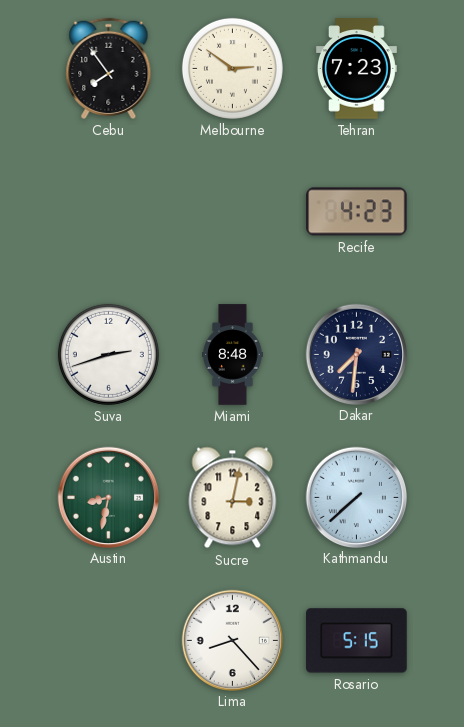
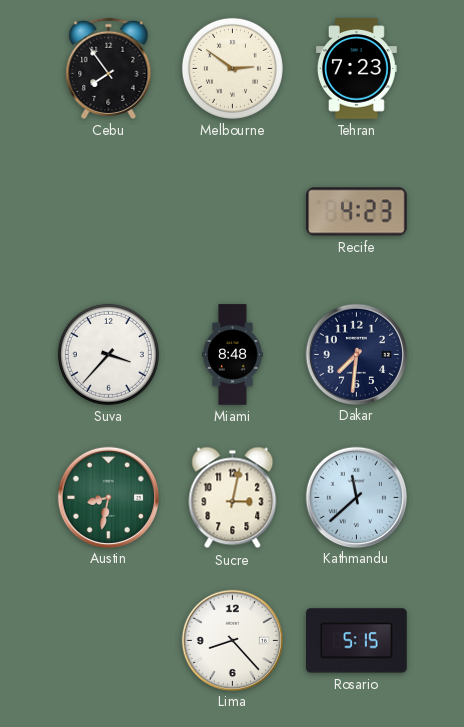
Suva: 2:42 -> 3:37
Kathmandu: 7:38 -> 11:38
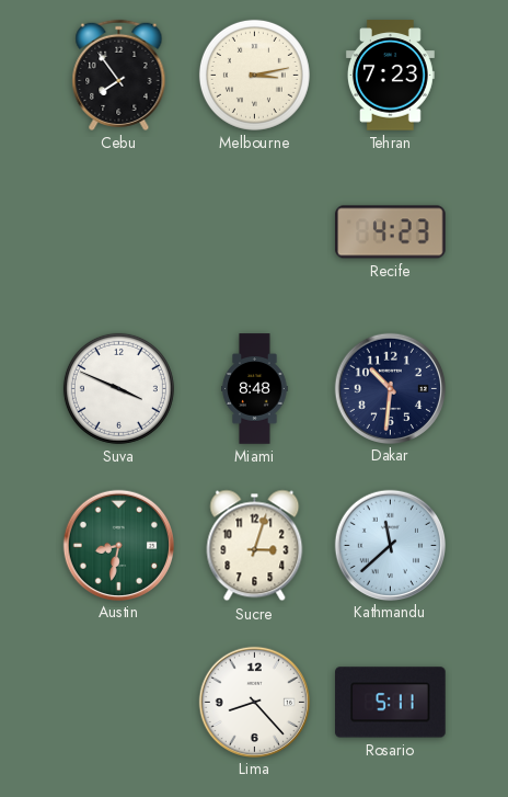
Melbourne: 2:51 -> 3:13
Suva: 3:37 -> 3:49
Dakar: 7:31 -> 10:31
Sucre: 3:02 -> 3:03
Rosario: 5:15 -> 5:11
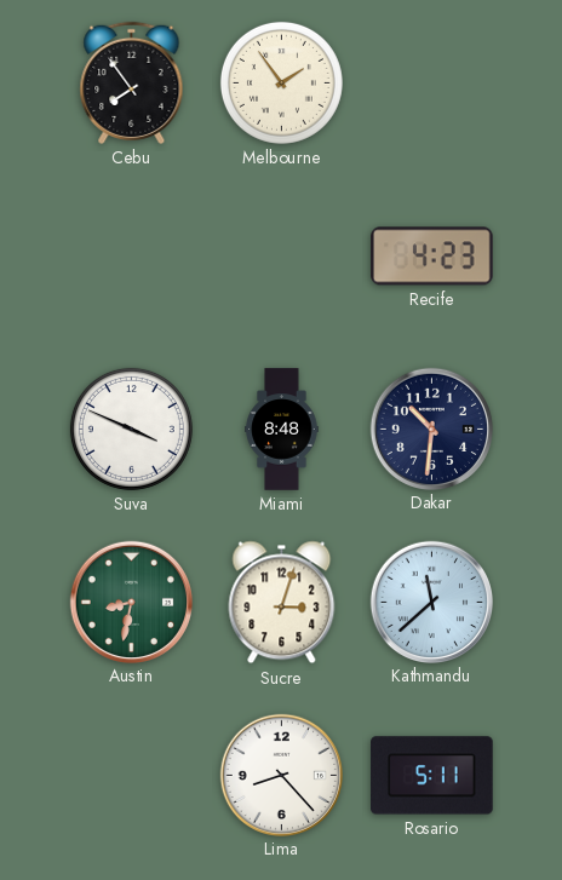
Melbourne: 3:13 -> 1:54
Tehran: 7:23 -> none
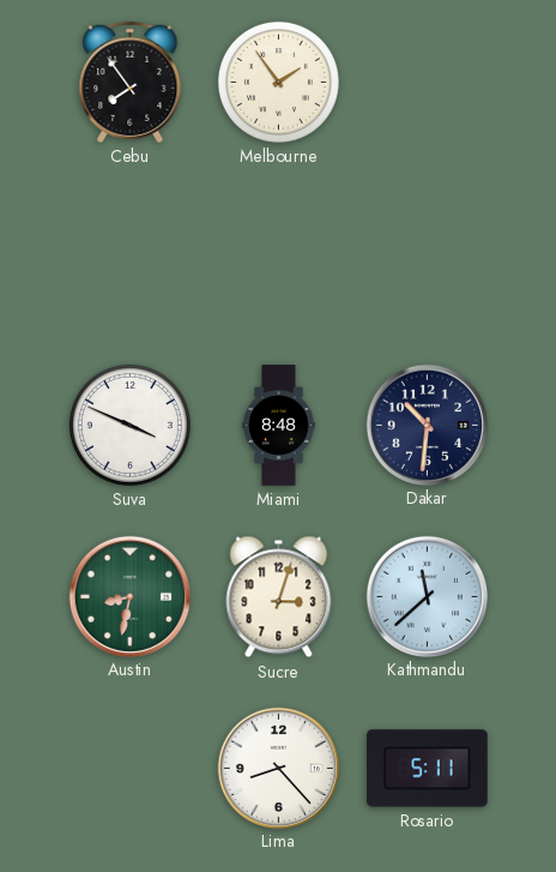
Recife: 4:23 -> none
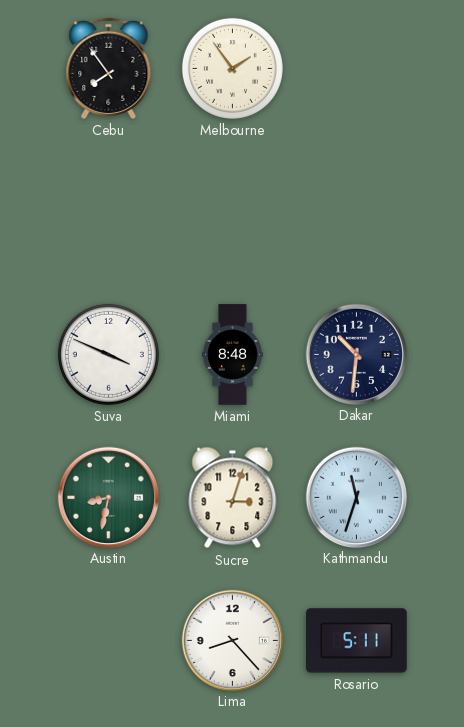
Kathmandu: 11:38 -> 11:33
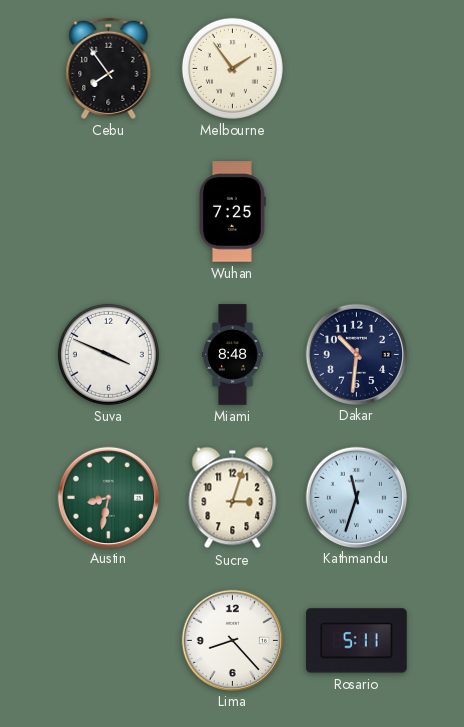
Wuhan: none -> 7:25
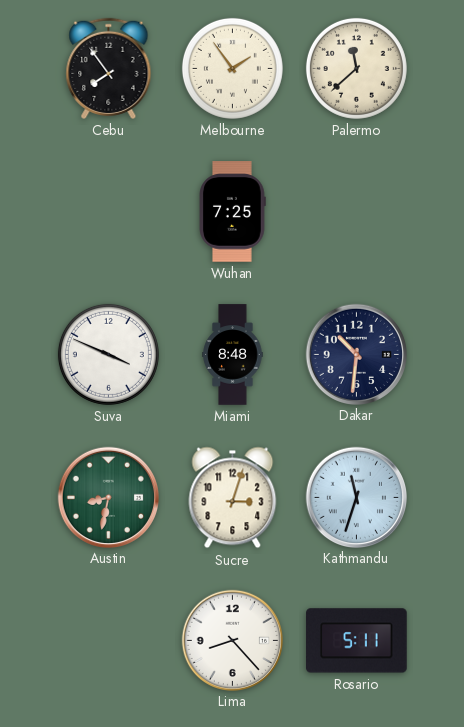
Palermo: none -> 11:38
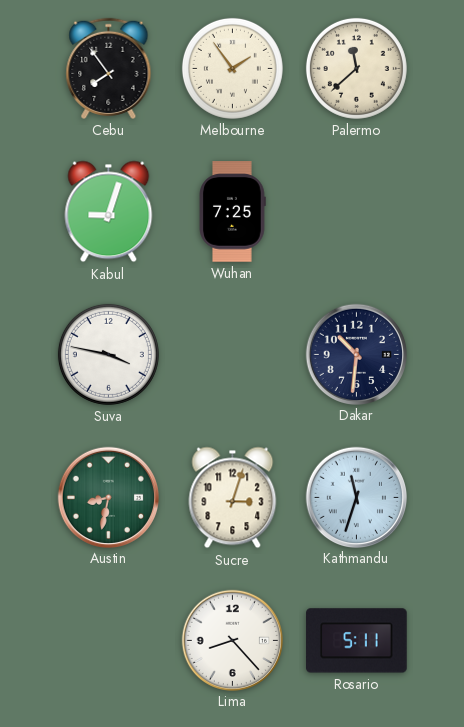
Kabul: none -> 9:03
Suva: 3:49 -> 3:47
Miami: 8:48 -> none
